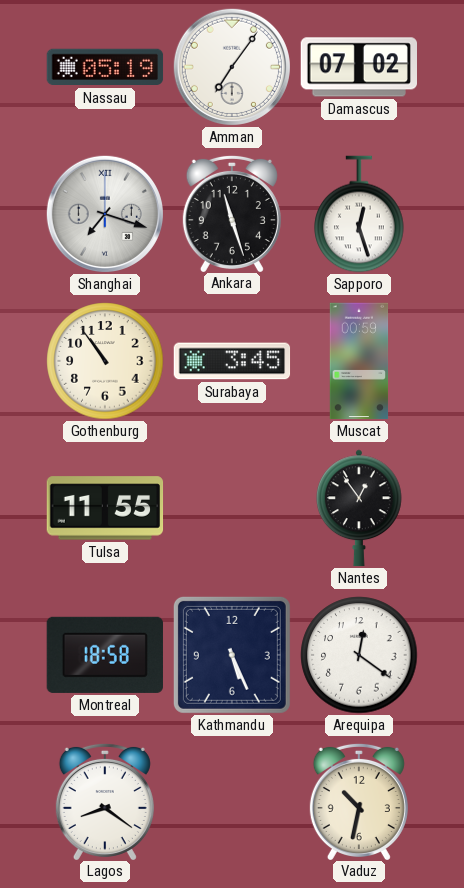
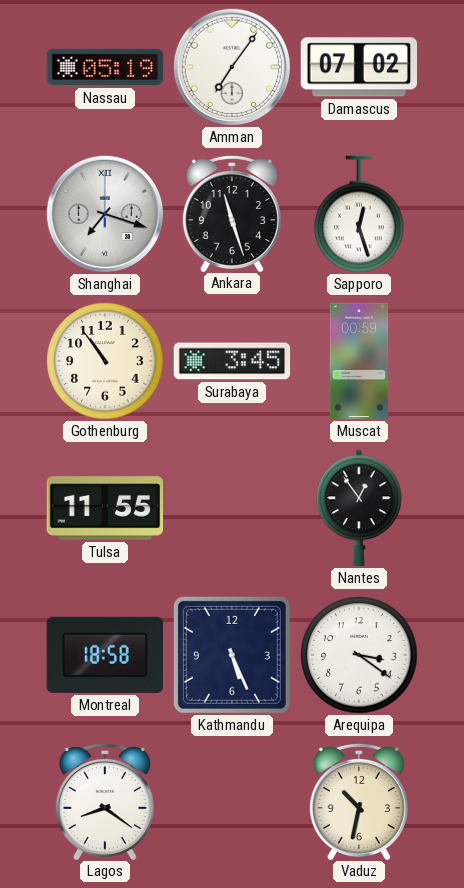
Arequipa: 12:21 -> 3:21
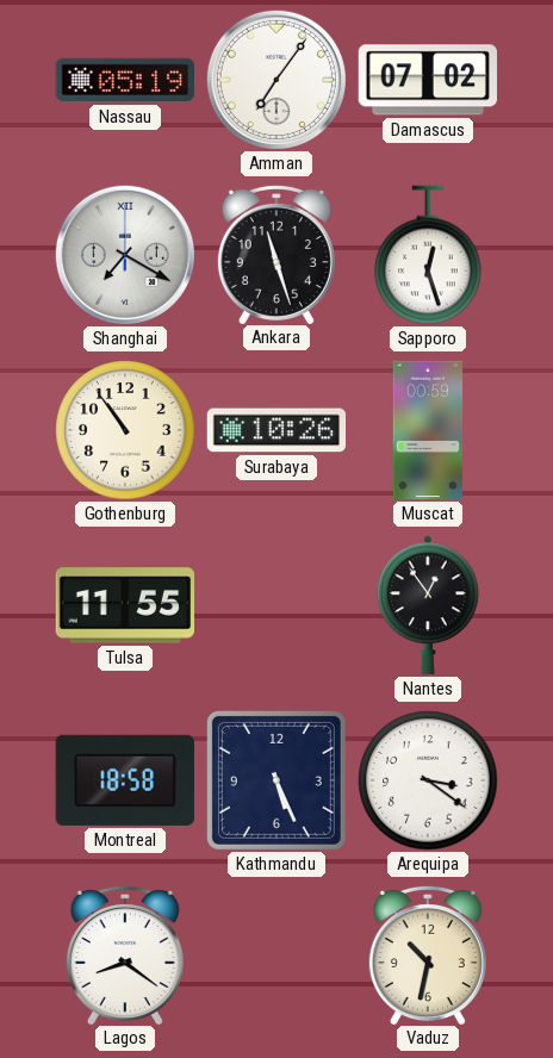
Shanghai: 7:18 -> 7:20
Surabaya: 3:45 -> 10:26
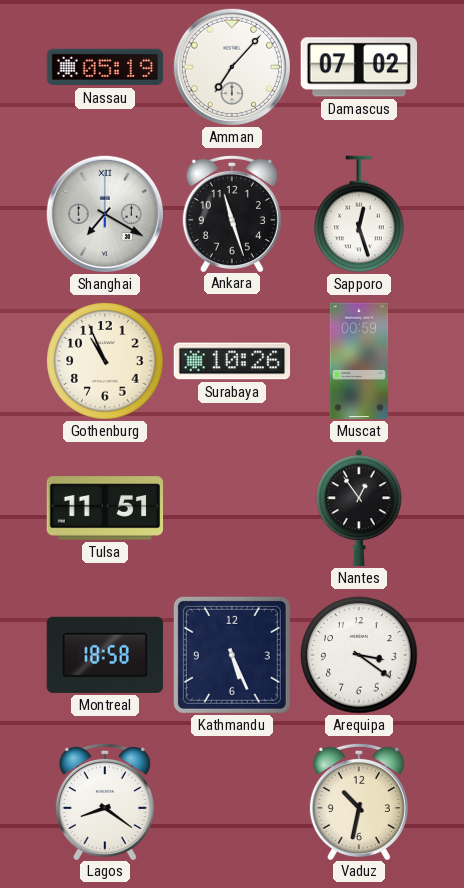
Amman: 7:06 -> 7:07
Gothenburg: 10:54 -> 10:56
Tulsa: 11:55 -> 11:51
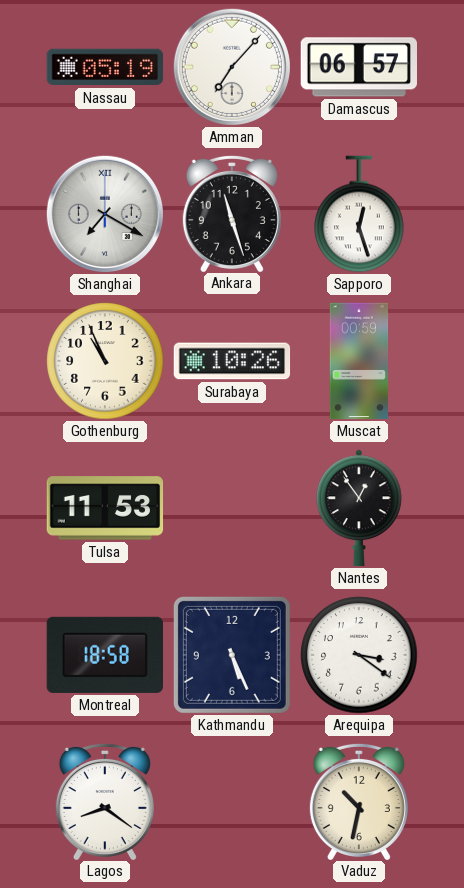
Damascus: 07:02 -> 06:57
Tulsa: 11:51 -> 11:53
